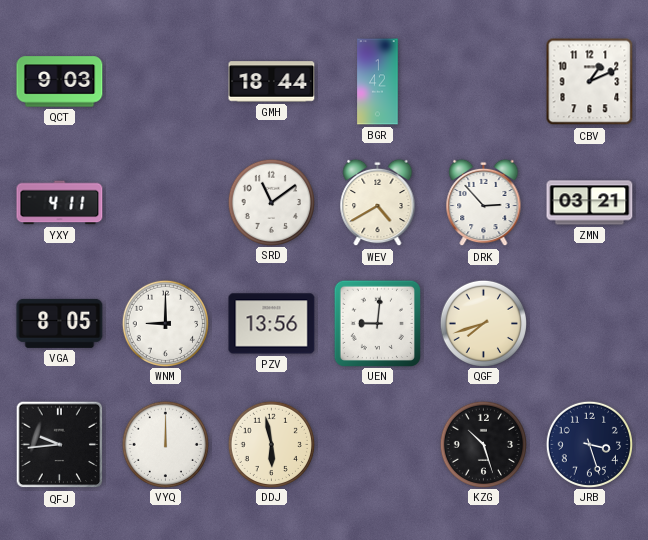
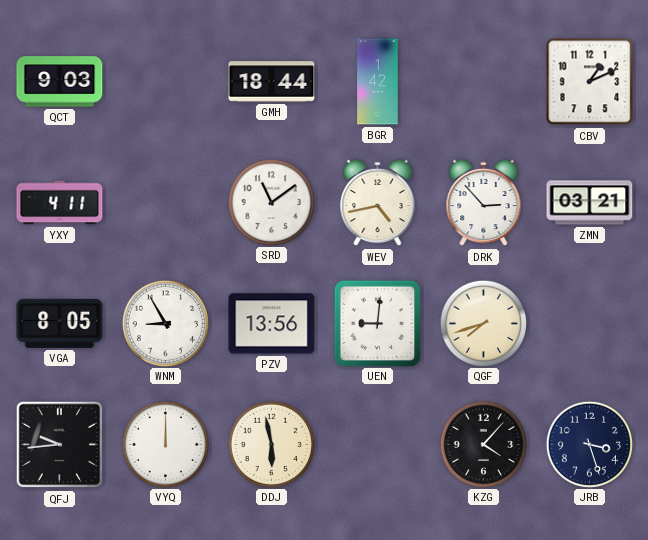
WEV: 4:40 -> 4:43
WNM: 9:00 -> 8:55
KZG: 10:27 -> 4:07
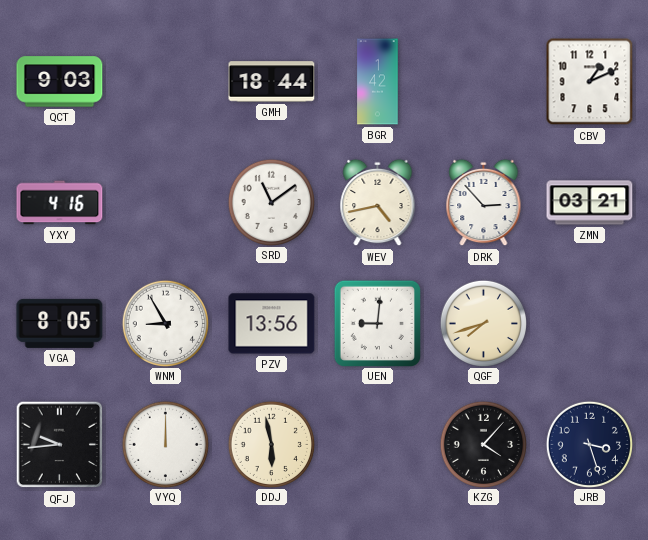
YXY: 4:11 -> 4:16
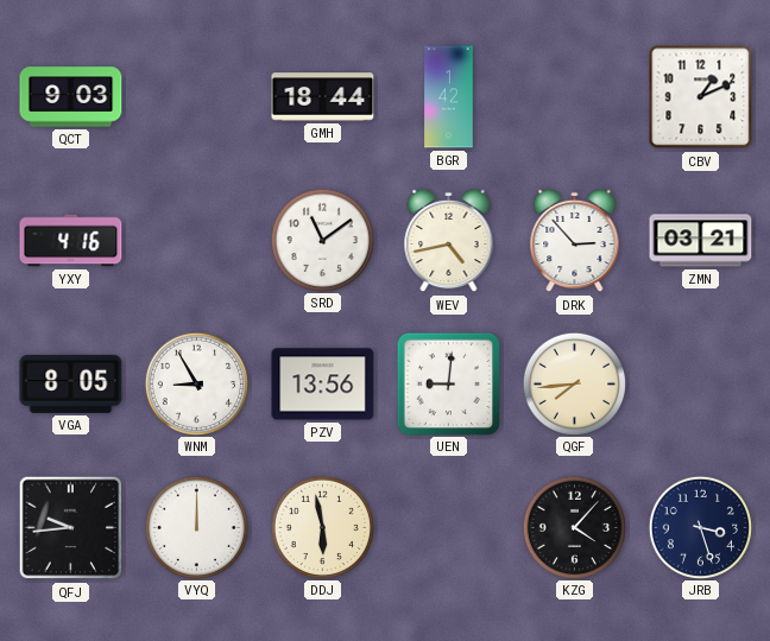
QGF: 7:42 -> 7:44
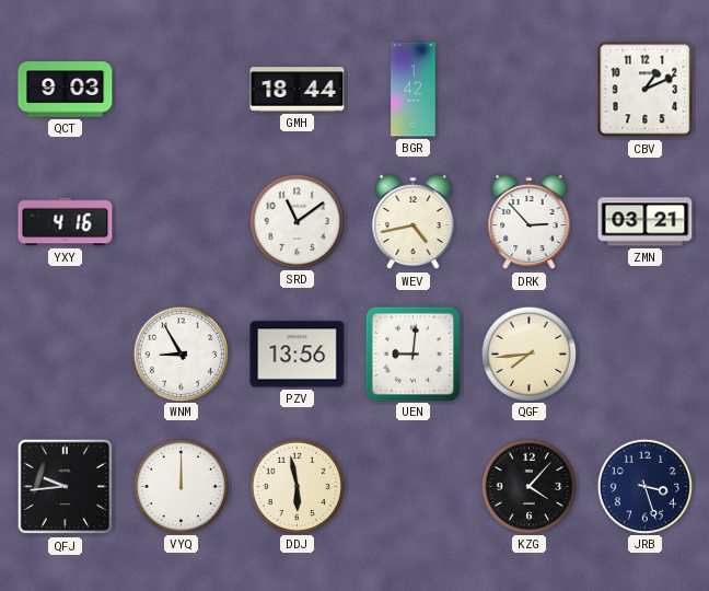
VGA: 8:05 -> none
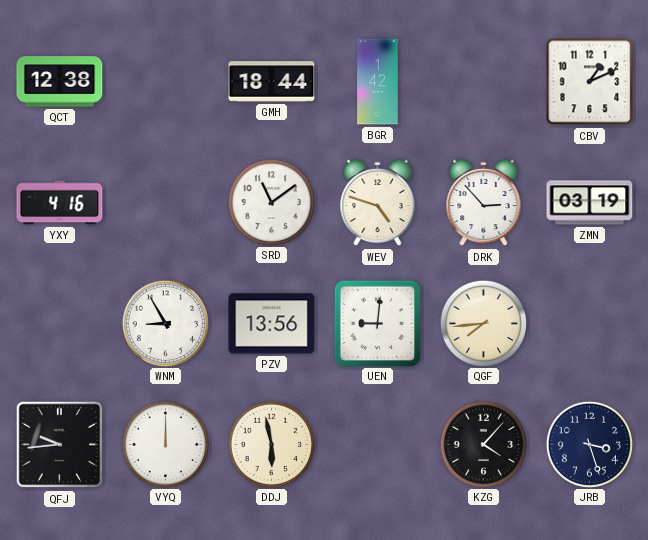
QCT: 9:03 -> 12:38
WEV: 4:43 -> 4:48
ZMN: 03:21 -> 03:19
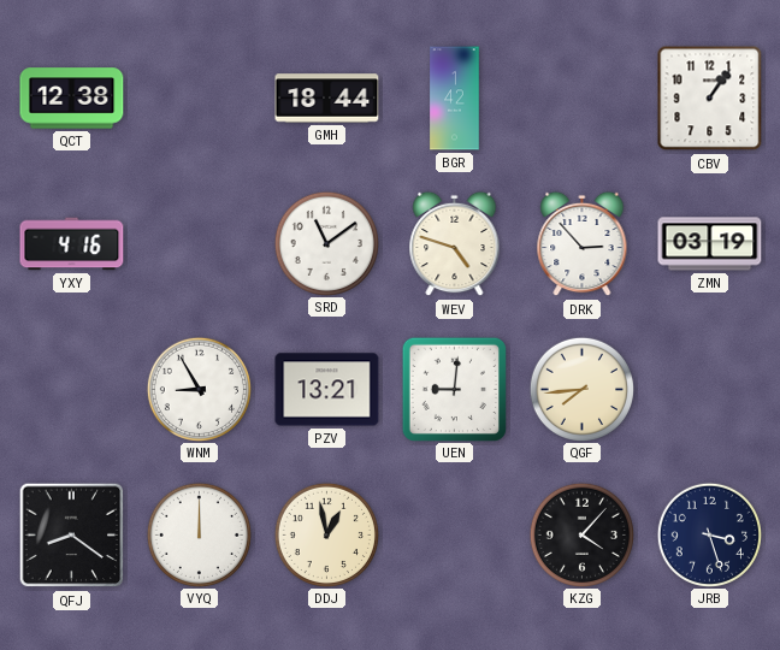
CBV: 1:11 -> 1:06
PZV: 13:56 -> 13:21
QFJ: 9:44 -> 8:21
DDJ: 5:58 -> 12:58
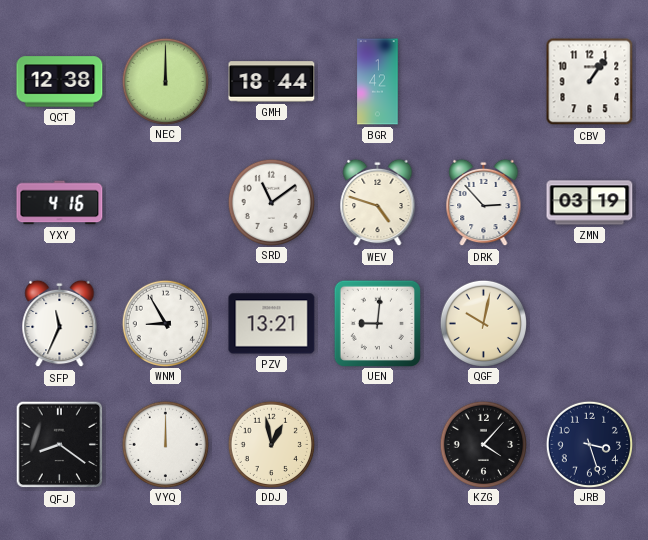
NEC: none -> 12:00
SFP: none -> 11:34
QGF: 7:44 -> 10:02
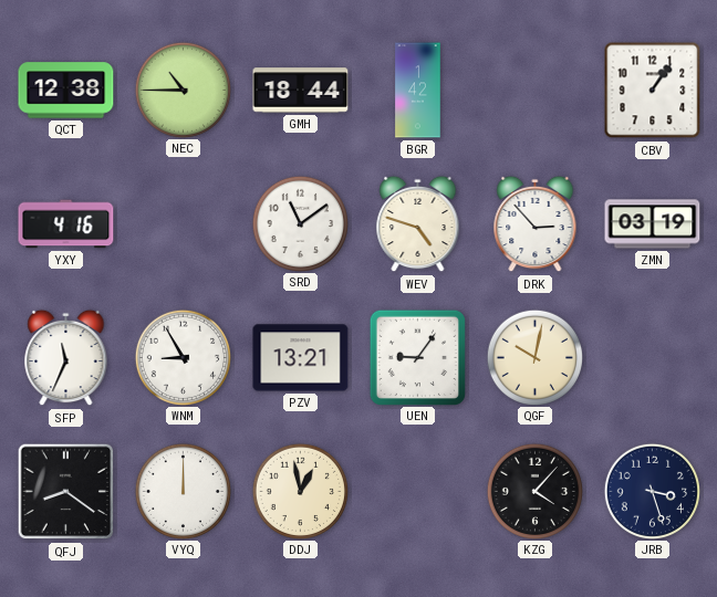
NEC: 12:00 -> 10:45
UEN: 9:01 -> 9:06
